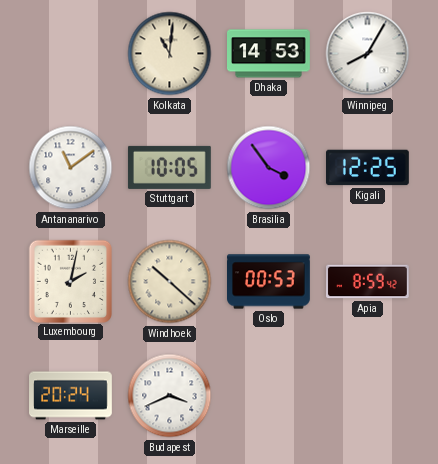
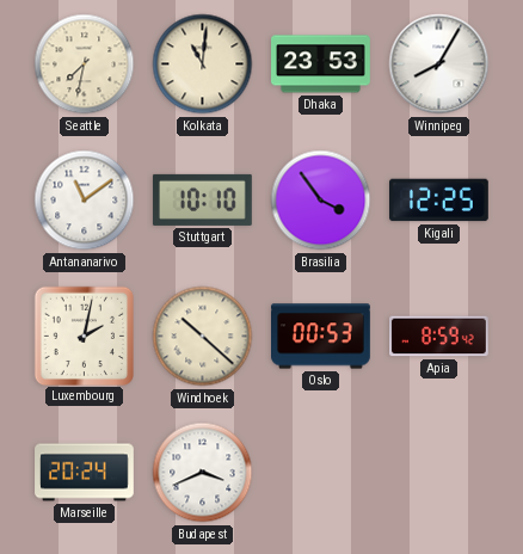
Seattle: none -> 7:32
Dhaka: 14:53 -> 23:53
Stuttgart: 10:05 -> 10:10
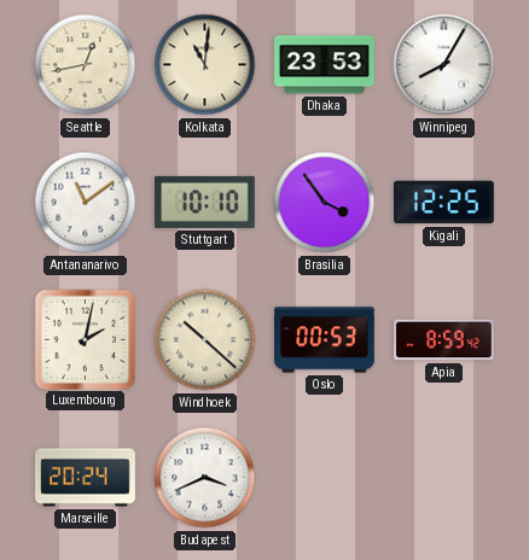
Seattle: 7:32 -> 12:43
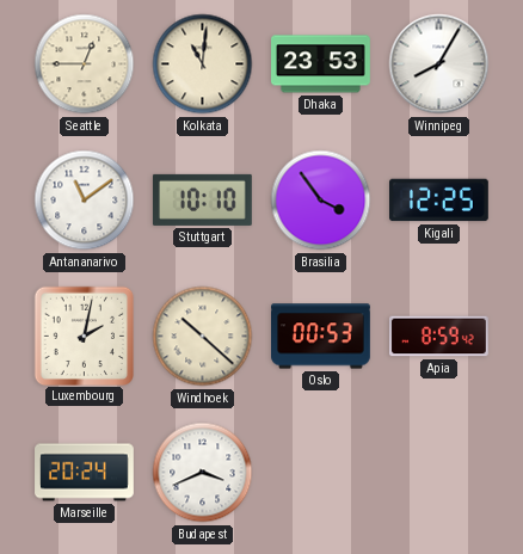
Seattle: 12:43 -> 12:45
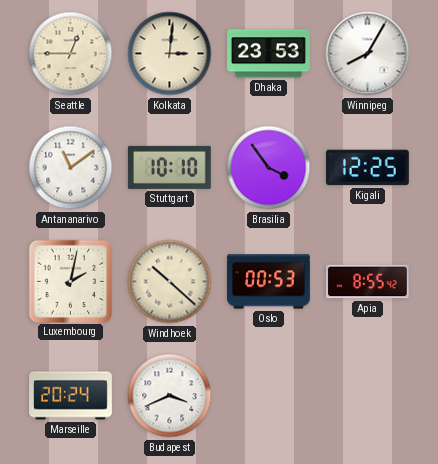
Kolkata: 11:01 -> 3:01
Apia: 8:59 -> 8:55
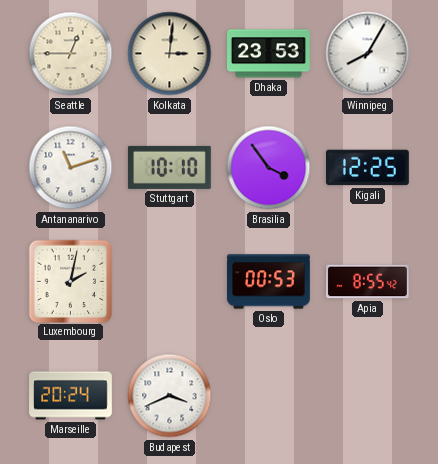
Antananarivo: 11:09 -> 11:12
Windhoek: 10:22 -> none
